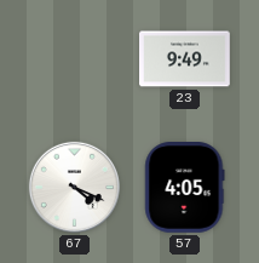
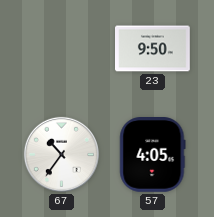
23: 9:49 -> 9:50
67: 4:19 -> 10:36
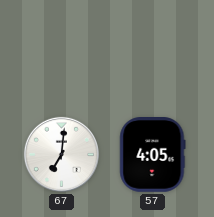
23: 9:50 -> none
67: 10:36 -> 7:01
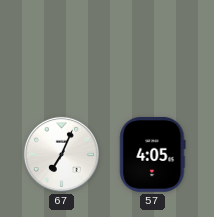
67: 7:01 -> 7:04
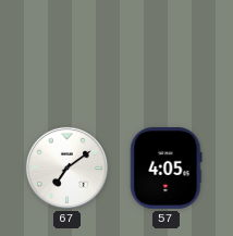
67: 7:04 -> 7:09
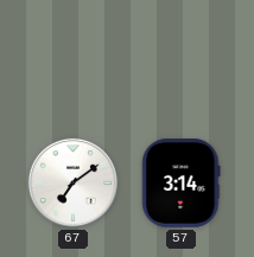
57: 4:05 -> 3:14
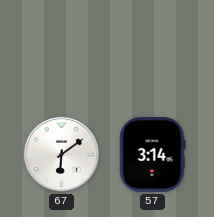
67: 7:09 -> 6:09
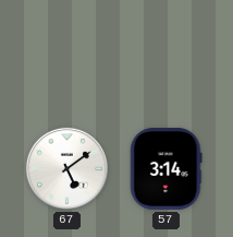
67: 6:09 -> 5:09
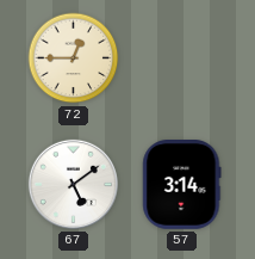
72: none -> 12:45
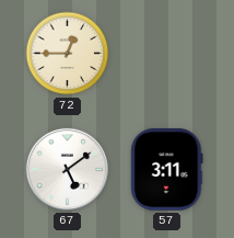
57: 3:14 -> 3:11
